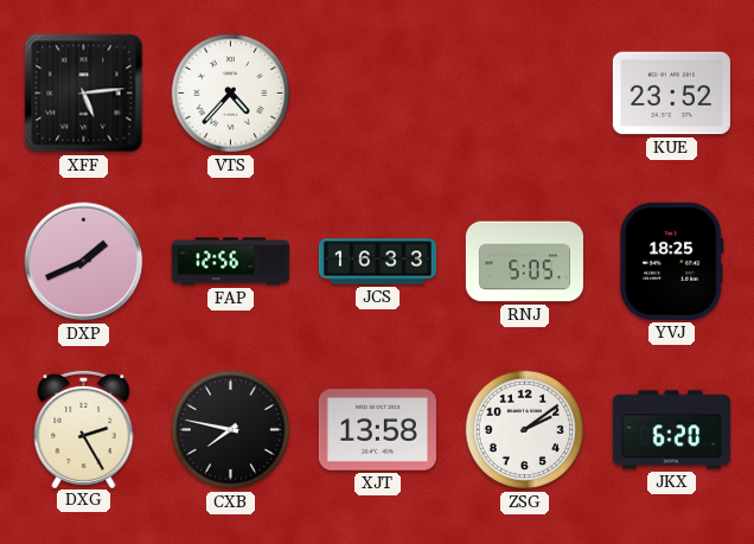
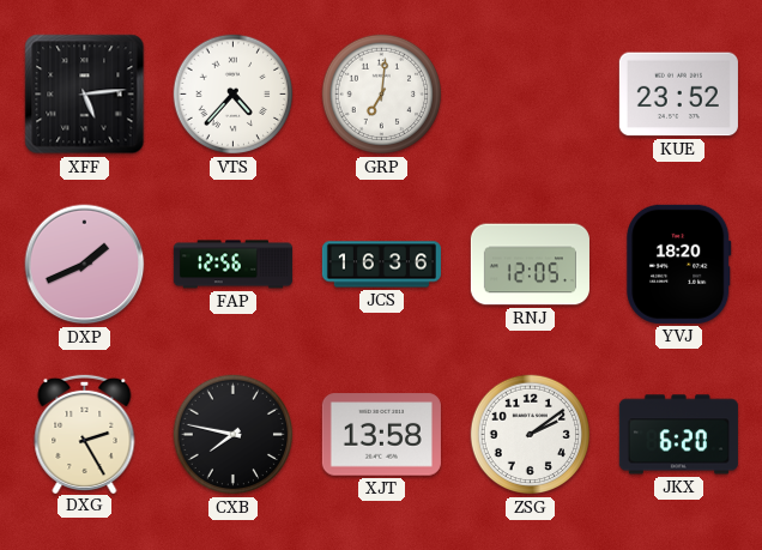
GRP: none -> 7:01
JCS: 16:33 -> 16:36
RNJ: 5:05 -> 12:05
YVJ: 18:25 -> 18:20
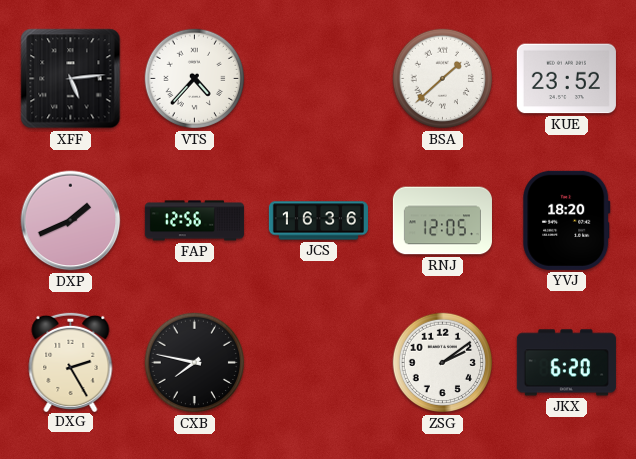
GRP: 7:01 -> none
BSA: none -> 1:38
XJT: 13:58 -> none
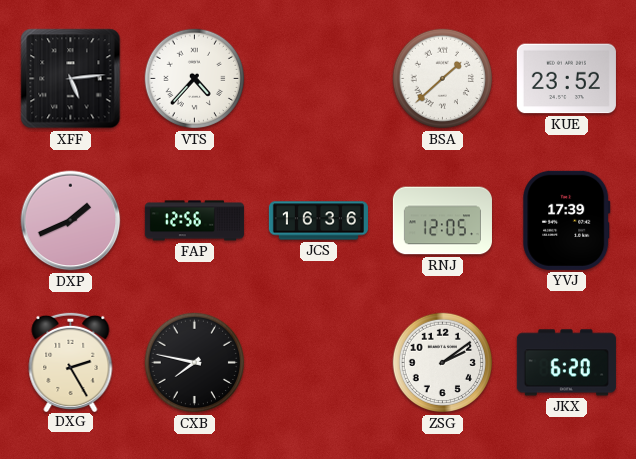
YVJ: 18:20 -> 17:39
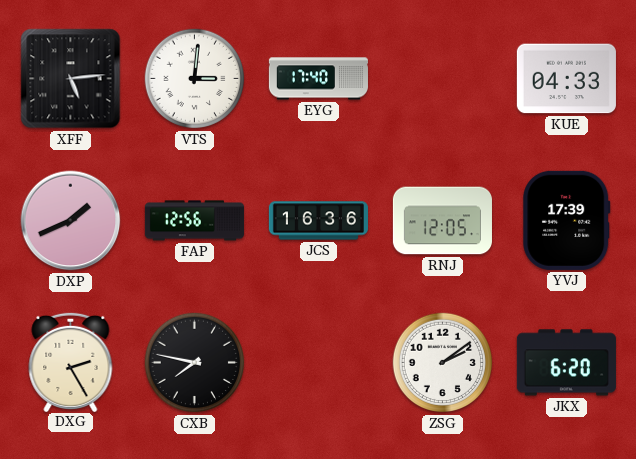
VTS: 4:37 -> 3:01
EYG: none -> 17:40
BSA: 1:38 -> none
KUE: 23:52 -> 04:33
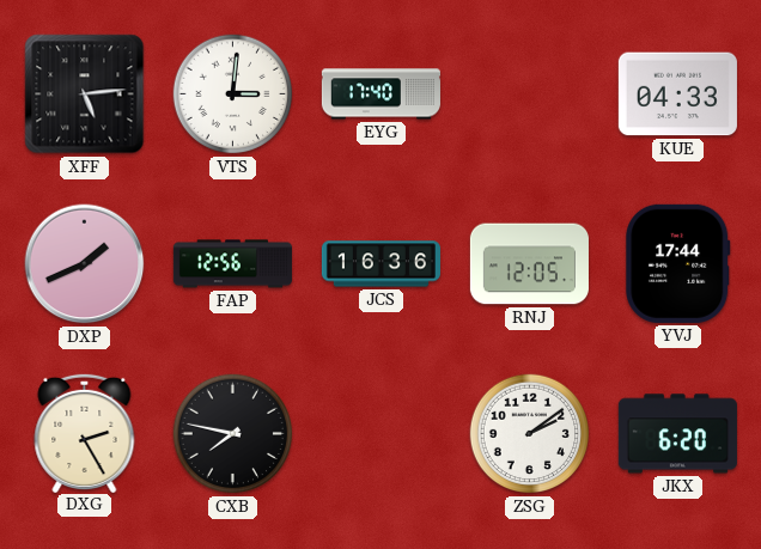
YVJ: 17:39 -> 17:44
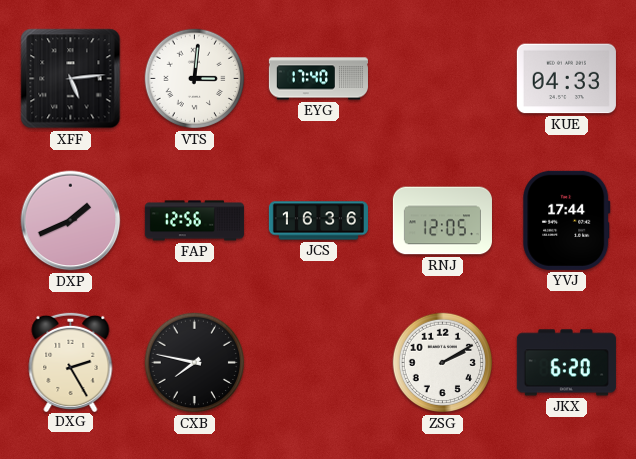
ZSG: 2:09 -> 2:10
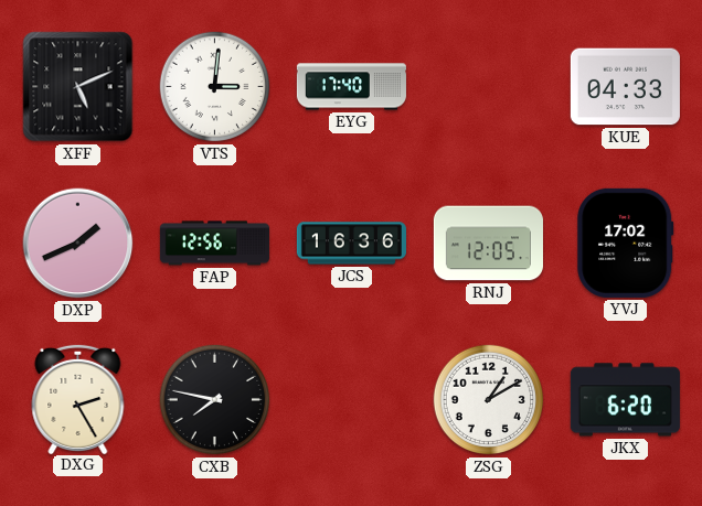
XFF: 5:14 -> 5:11
YVJ: 17:44 -> 17:02
ZSG: 2:10 -> 1:10
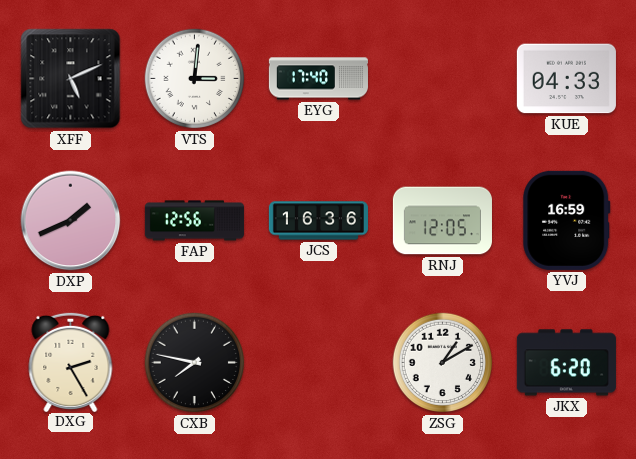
YVJ: 17:02 -> 16:59
